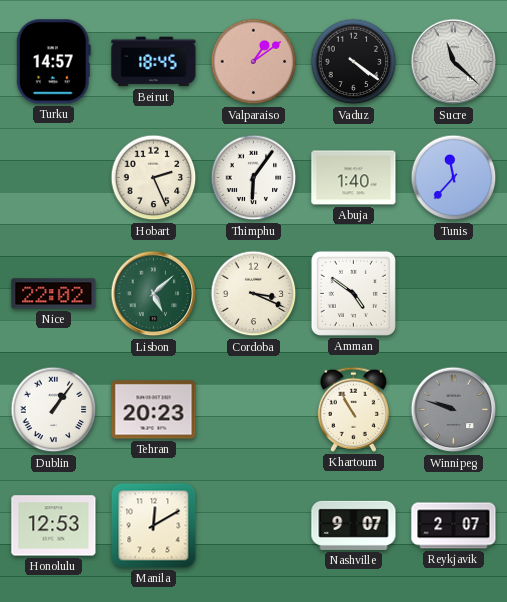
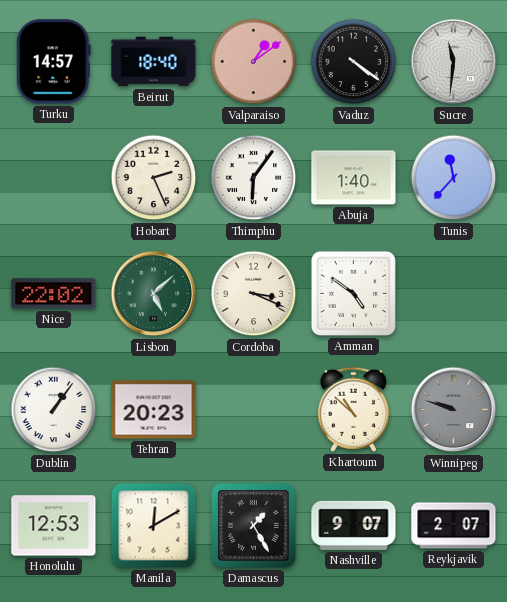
Beirut: 18:45 -> 18:40
Sucre: 11:22 -> 11:31
Khartoum: 10:55 -> 10:52
Damascus: none -> 1:25
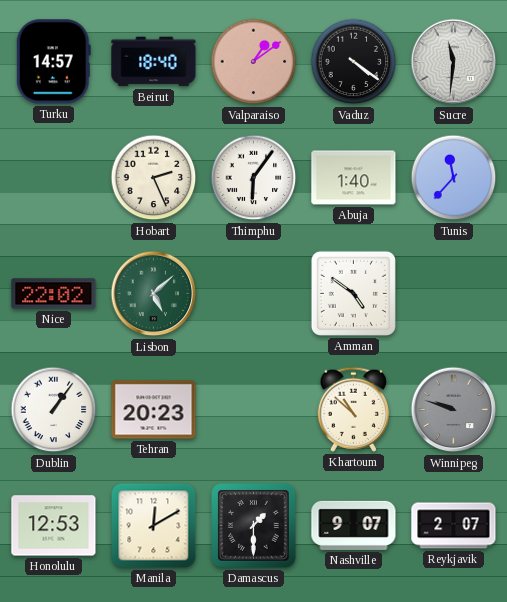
Cordoba: 3:19 -> none
Damascus: 1:25 -> 1:30
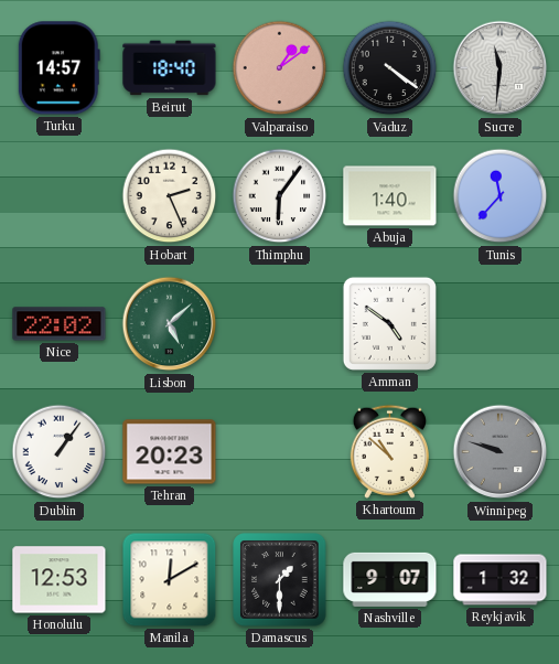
Reykjavik: 2:07 -> 1:32
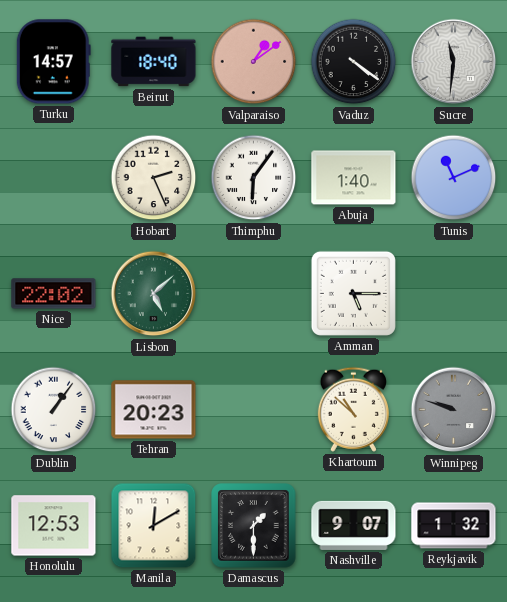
Tunis: 11:37 -> 11:11
Amman: 4:51 -> 5:15
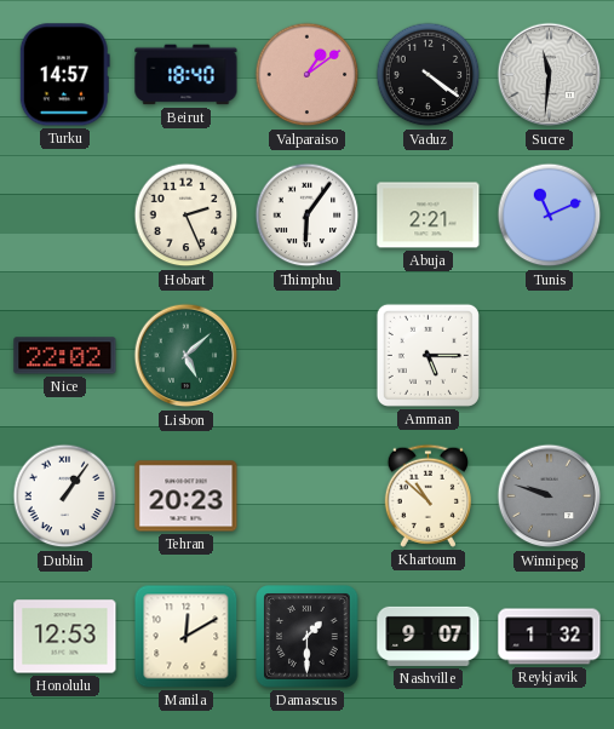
Abuja: 1:40 -> 2:21
